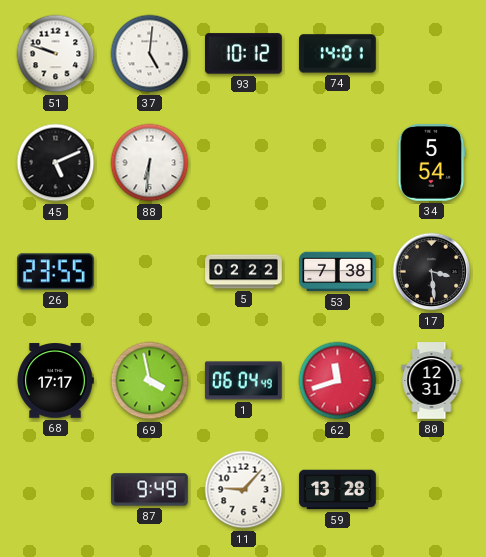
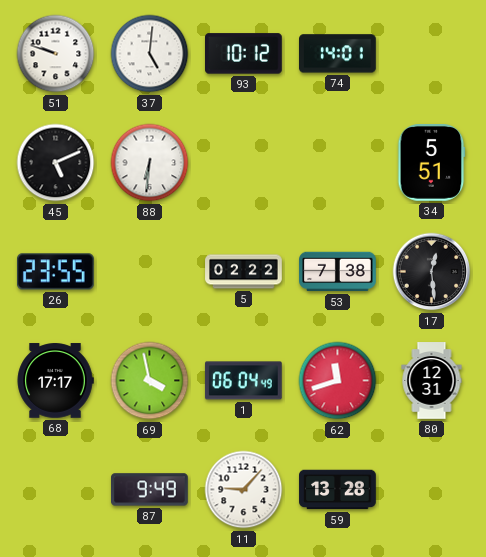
34: 5:54 -> 5:51
17: 3:29 -> 12:29
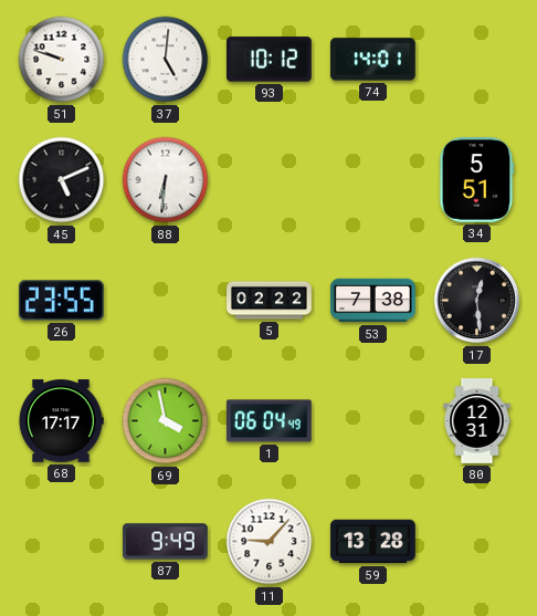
62: 11:42 -> none
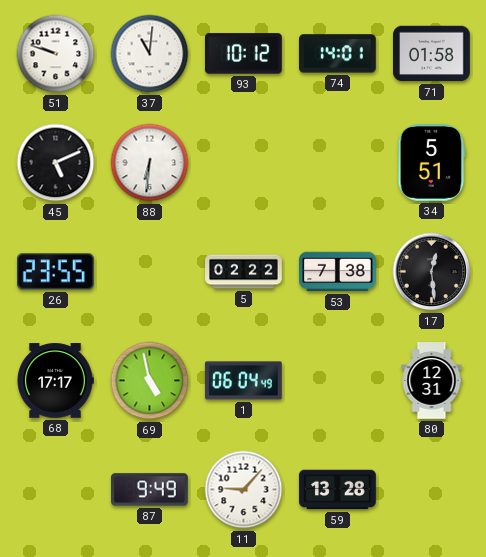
37: 5:01 -> 11:01
71: none -> 01:58
69: 3:58 -> 4:58
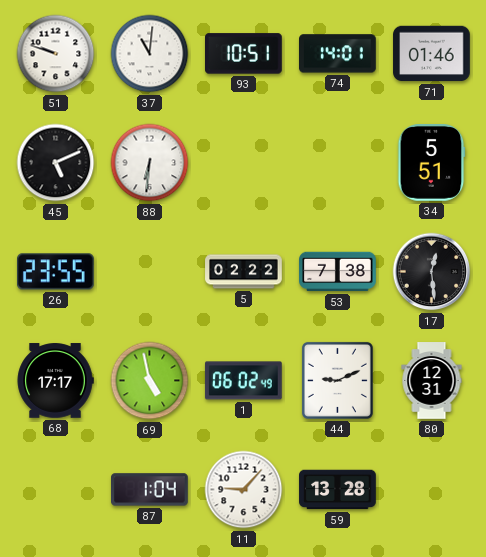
93: 10:12 -> 10:51
71: 01:58 -> 01:46
1: 06:04 -> 06:02
44: none -> 9:11
87: 9:49 -> 1:04
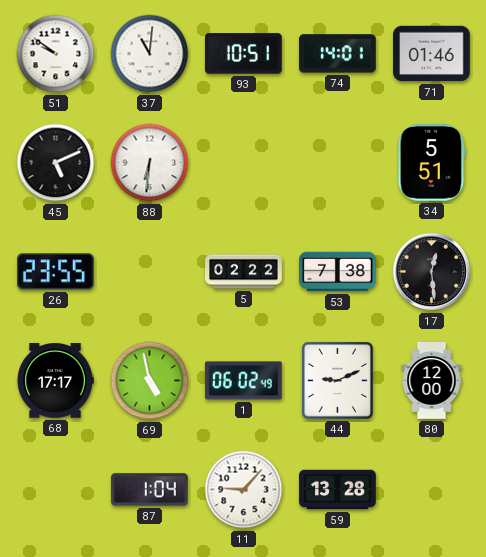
51: 9:48 -> 9:51
80: 12:31 -> 12:00
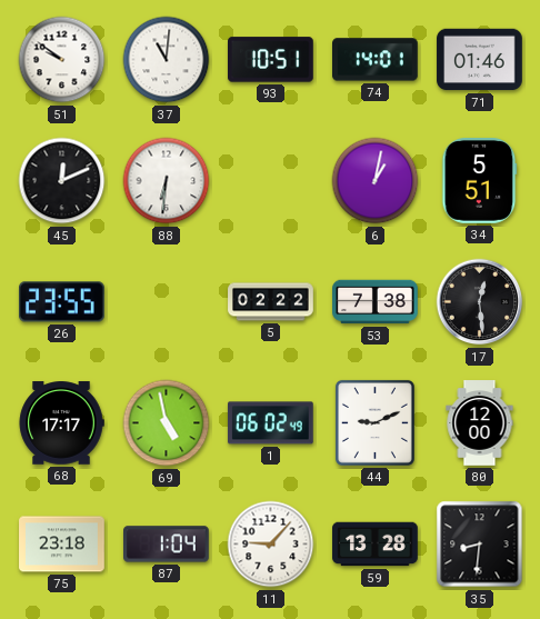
45: 5:11 -> 12:11
6: none -> 1:02
75: none -> 23:18
35: none -> 8:31
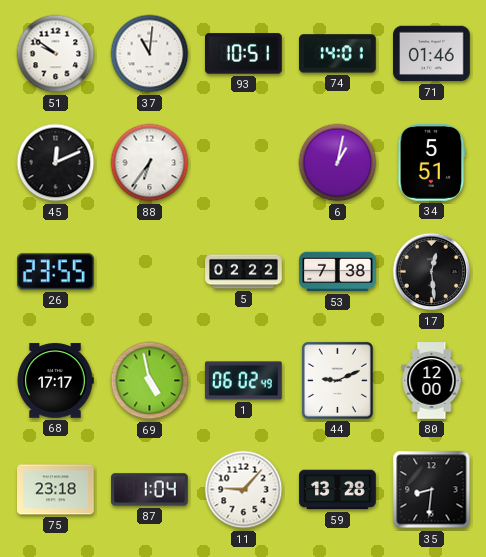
88: 6:31 -> 6:36
